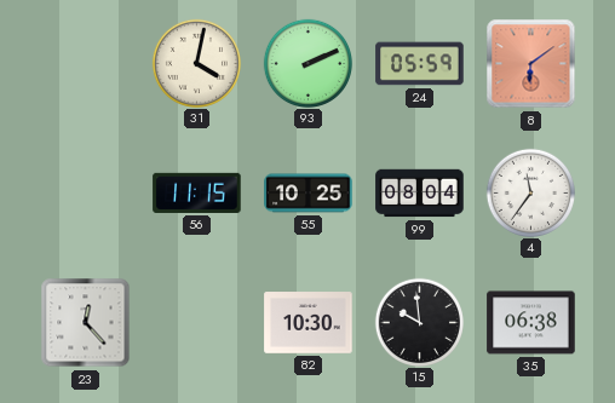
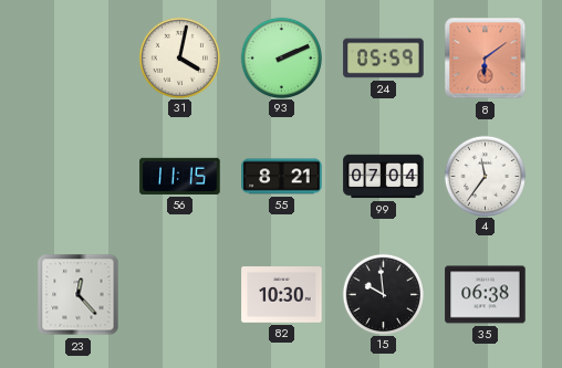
55: 10:25 -> 8:21
99: 08:04 -> 07:04
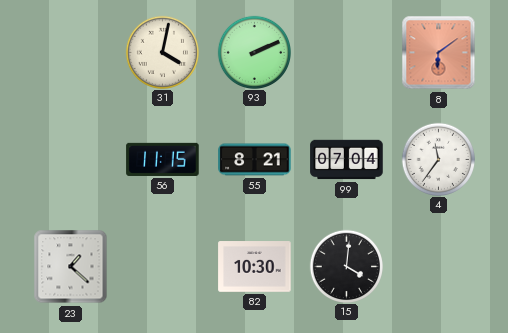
24: 05:59 -> none
23: 12:23 -> 1:22
15: 9:59 -> 4:01
35: 06:38 -> none
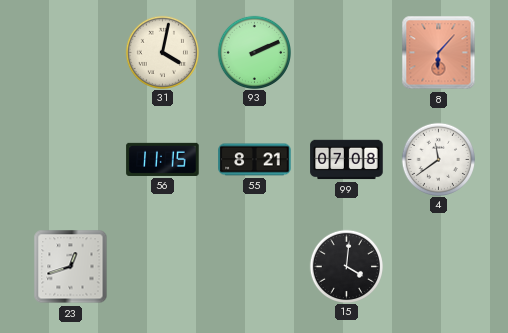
8: 6:09 -> 6:07
99: 07:04 -> 07:08
4: 11:36 -> 11:39
23: 1:22 -> 12:42
82: 10:30 -> none
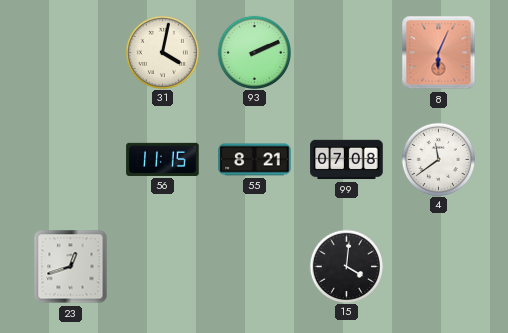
8: 6:07 -> 6:04
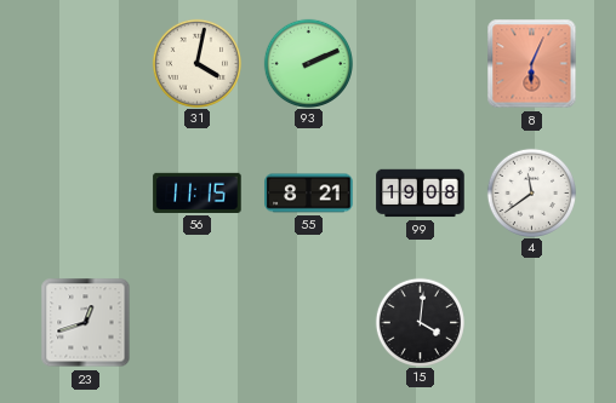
99: 07:08 -> 19:08
